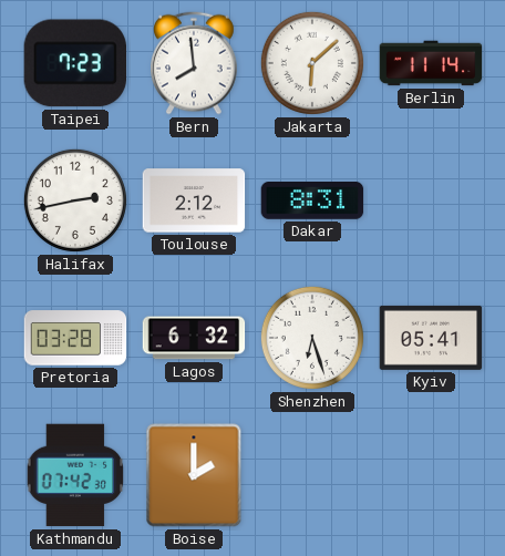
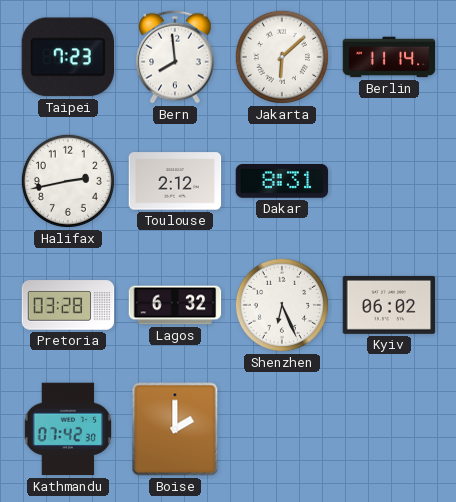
Shenzhen: 6:27 -> 6:26
Kyiv: 05:41 -> 06:02
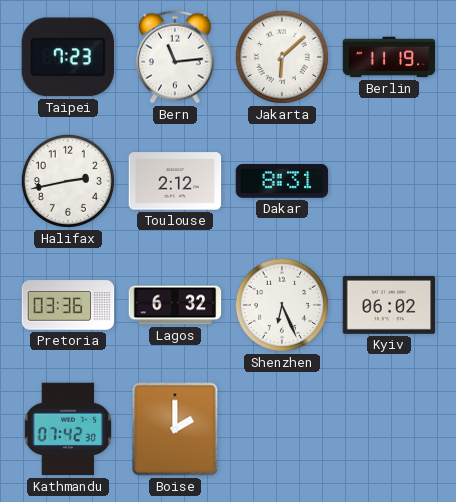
Bern: 7:59 -> 11:14
Berlin: 11:14 -> 11:19
Pretoria: 03:28 -> 03:36
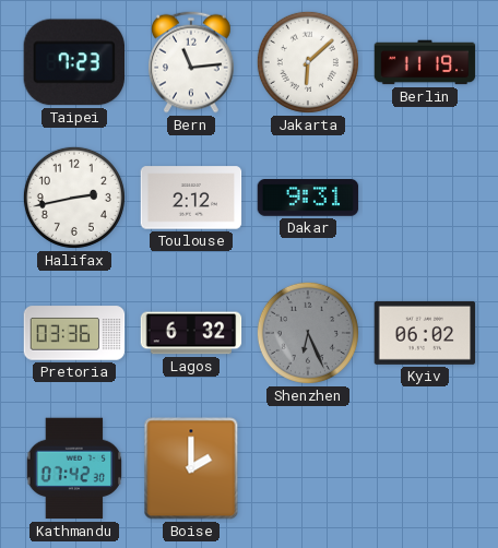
Dakar: 8:31 -> 9:31
Shenzhen dial: white -> grey
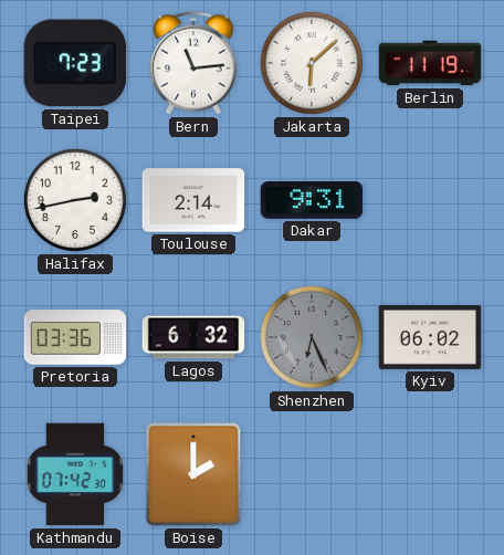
Toulouse: 2:12 -> 2:14
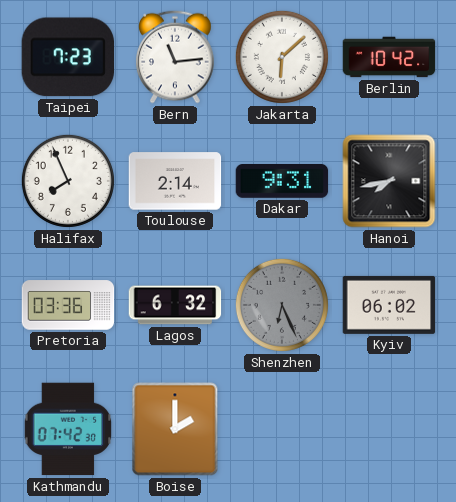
Berlin: 11:19 -> 10:42
Halifax: 2:43 -> 7:56
Hanoi: none -> 7:43
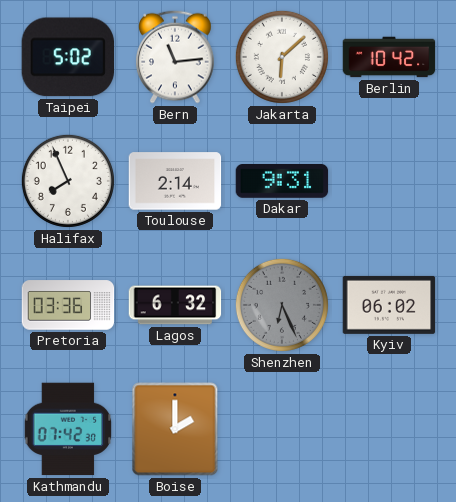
Taipei: 7:23 -> 5:02
Hanoi: 7:43 -> none
